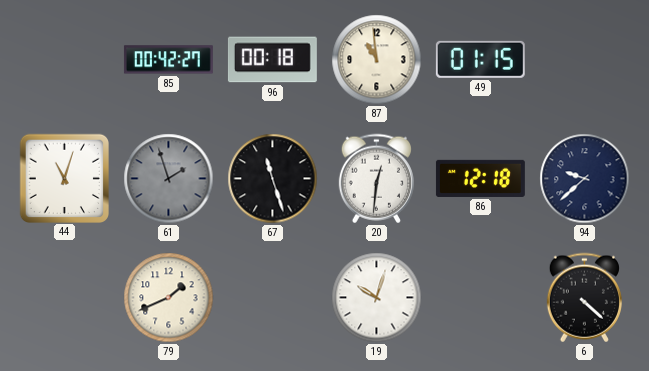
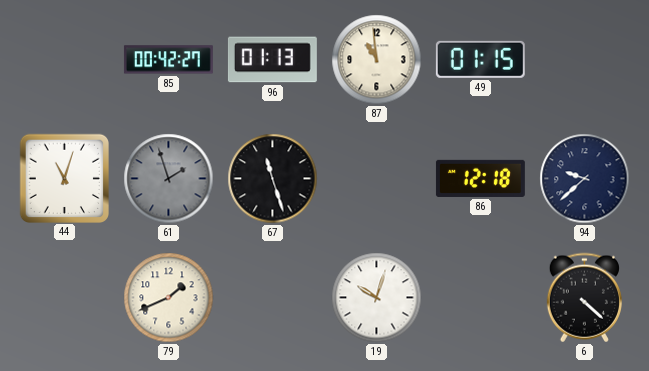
96: 00:18 -> 01:13
20: 12:31 -> none
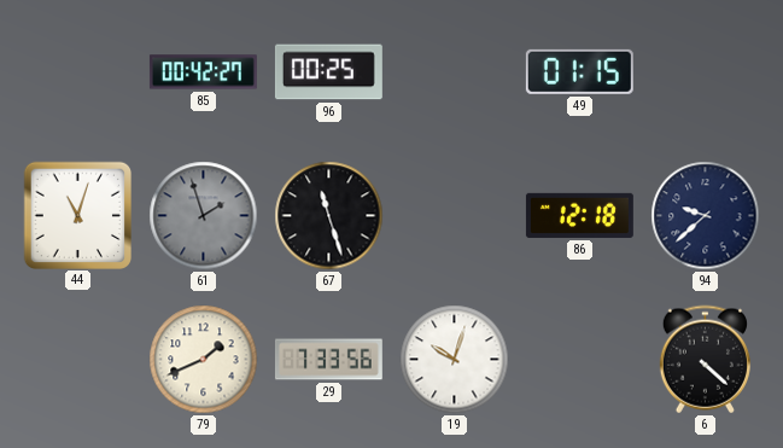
96: 01:13 -> 00:25
87: 10:59 -> none
29: none -> 7:33
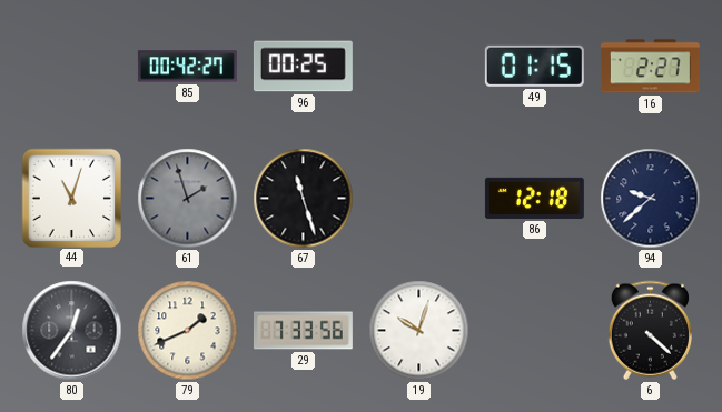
16: none -> 2:27
80: none -> 12:36
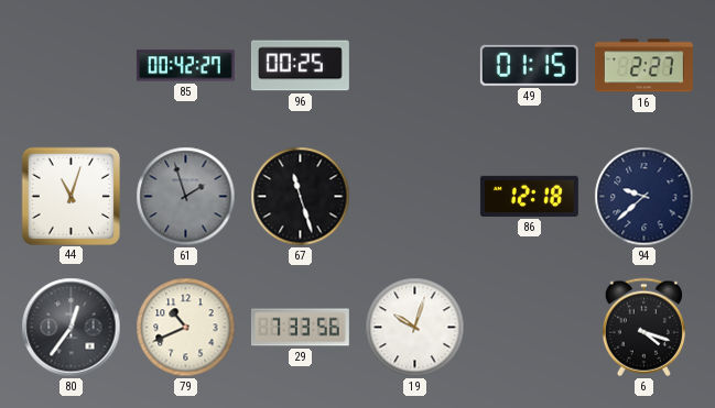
79: 1:41 -> 10:41
6: 4:22 -> 4:18
